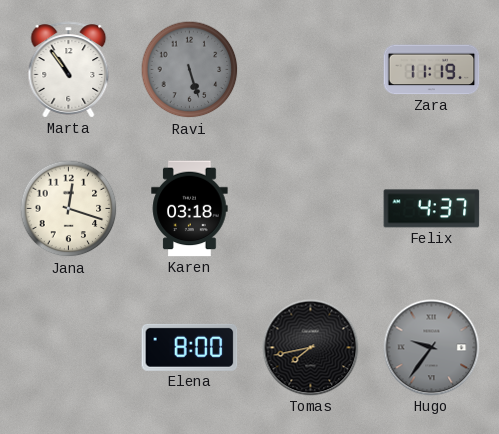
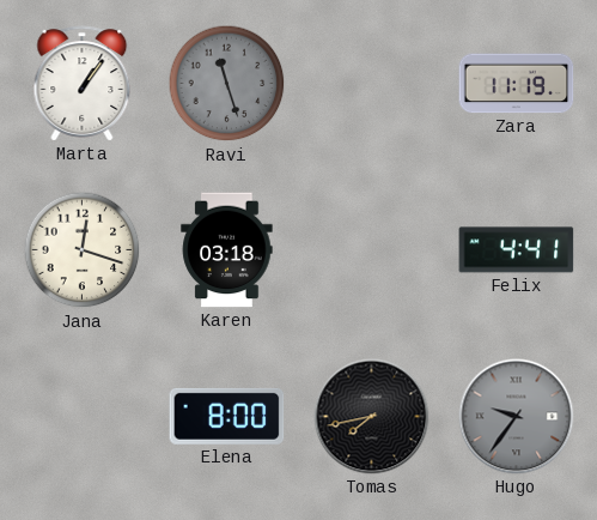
Marta: 10:54 -> 1:06
Ravi: 5:27 -> 11:27
Felix: 4:37 -> 4:41
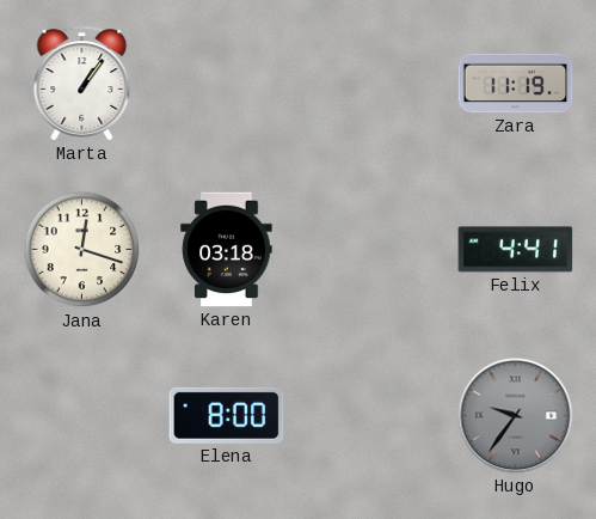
Ravi: 11:27 -> none
Tomas: 7:43 -> none
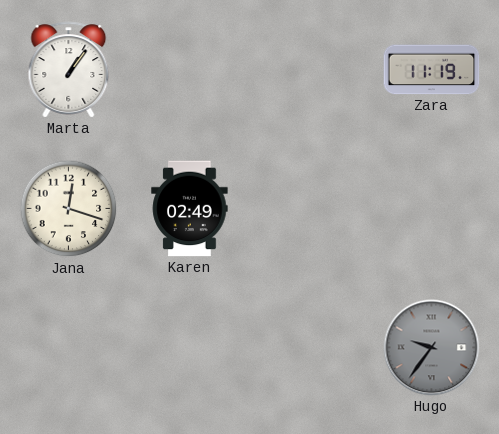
Karen: 03:18 -> 02:49
Felix: 4:41 -> none
Elena: 8:00 -> none
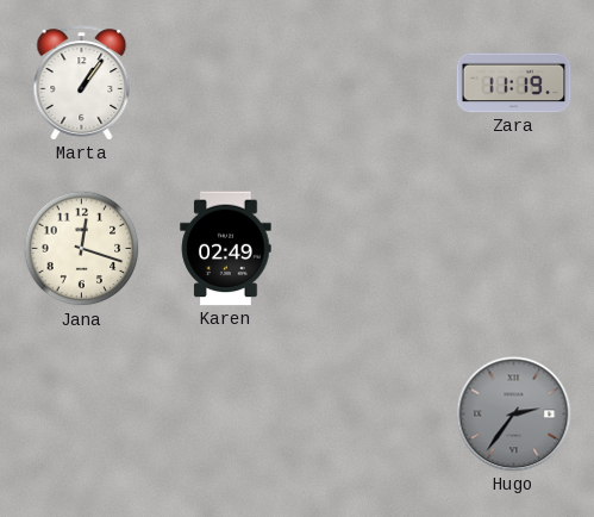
Hugo: 9:36 -> 2:36
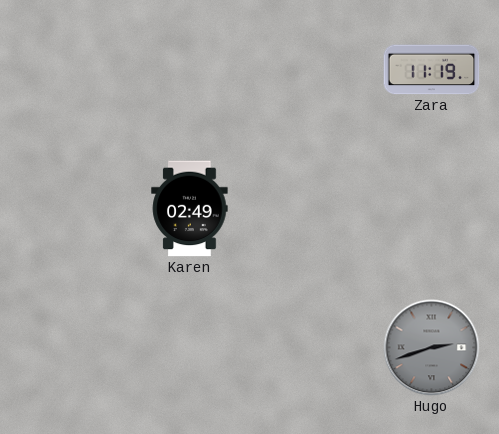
Marta: 1:06 -> none
Jana: 12:18 -> none
Hugo: 2:36 -> 2:42
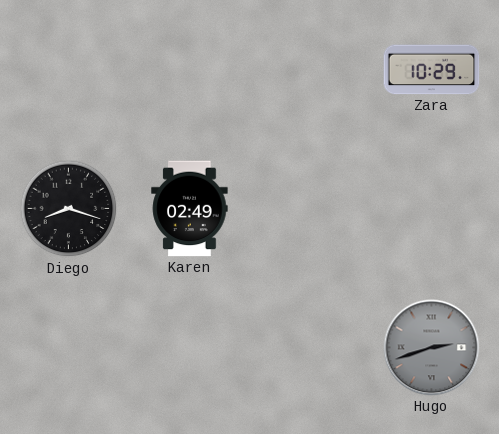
Zara: 11:19 -> 10:29
Diego: none -> 8:18
